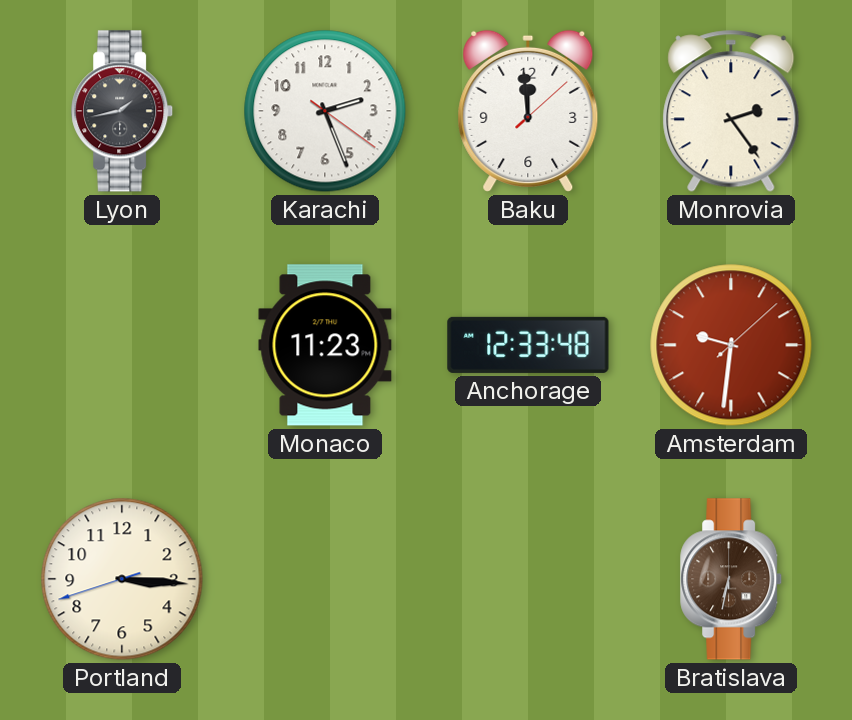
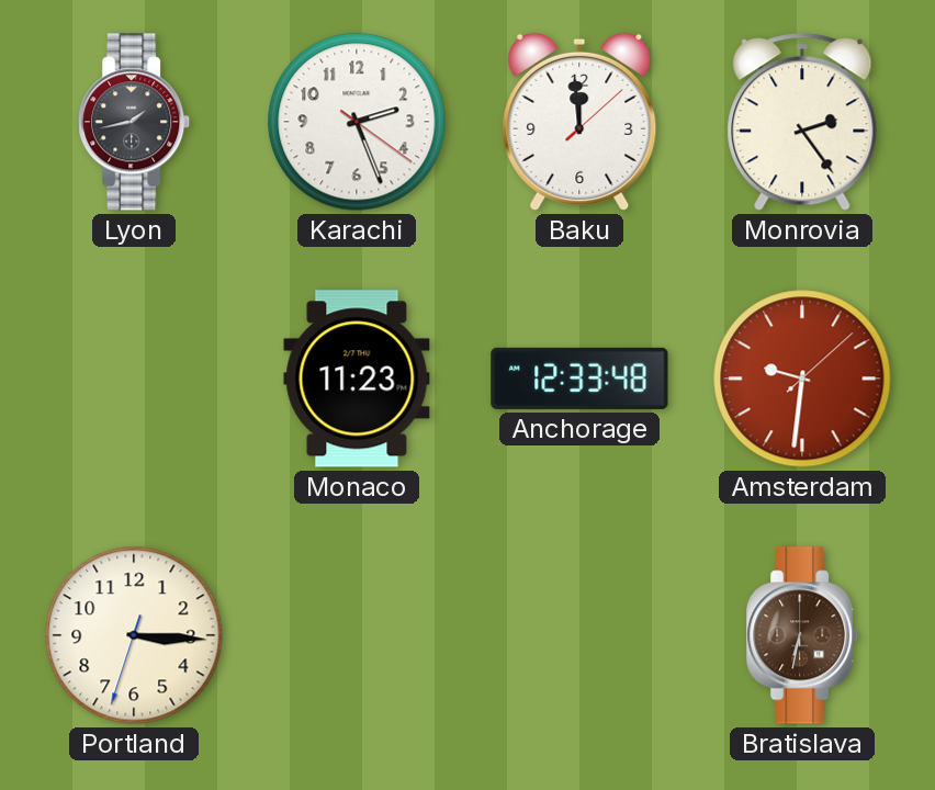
Portland: 3:15:42 -> 3:15:33
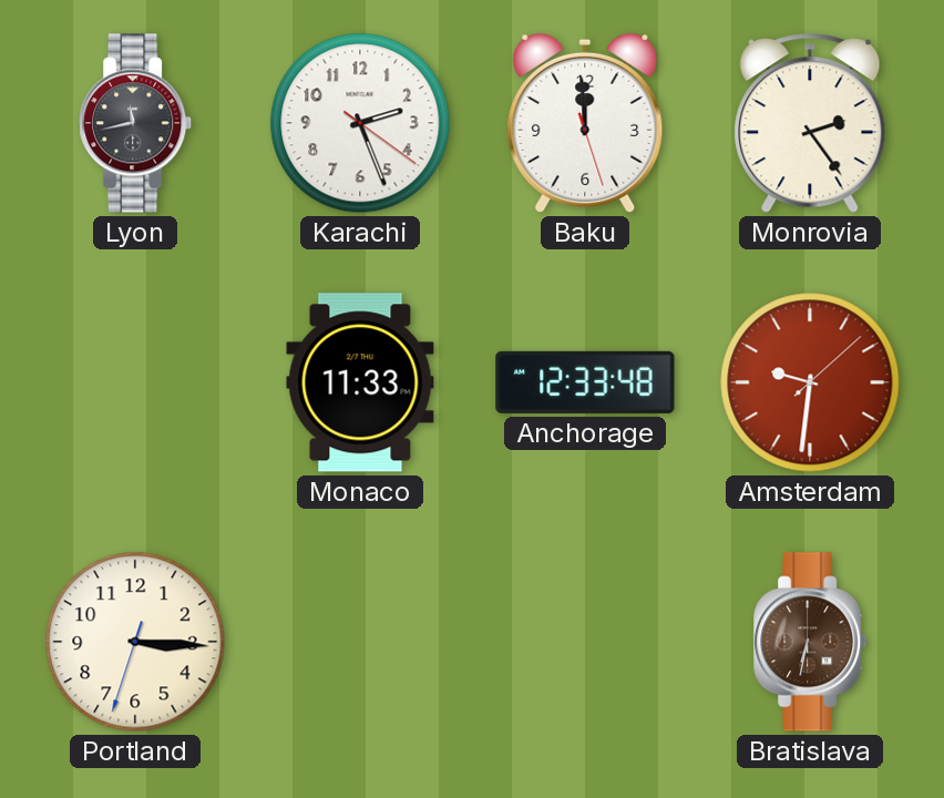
Lyon: 1:43 -> 11:43
Baku: 11:59:08 -> 11:59:27
Monaco: 11:23 -> 11:33
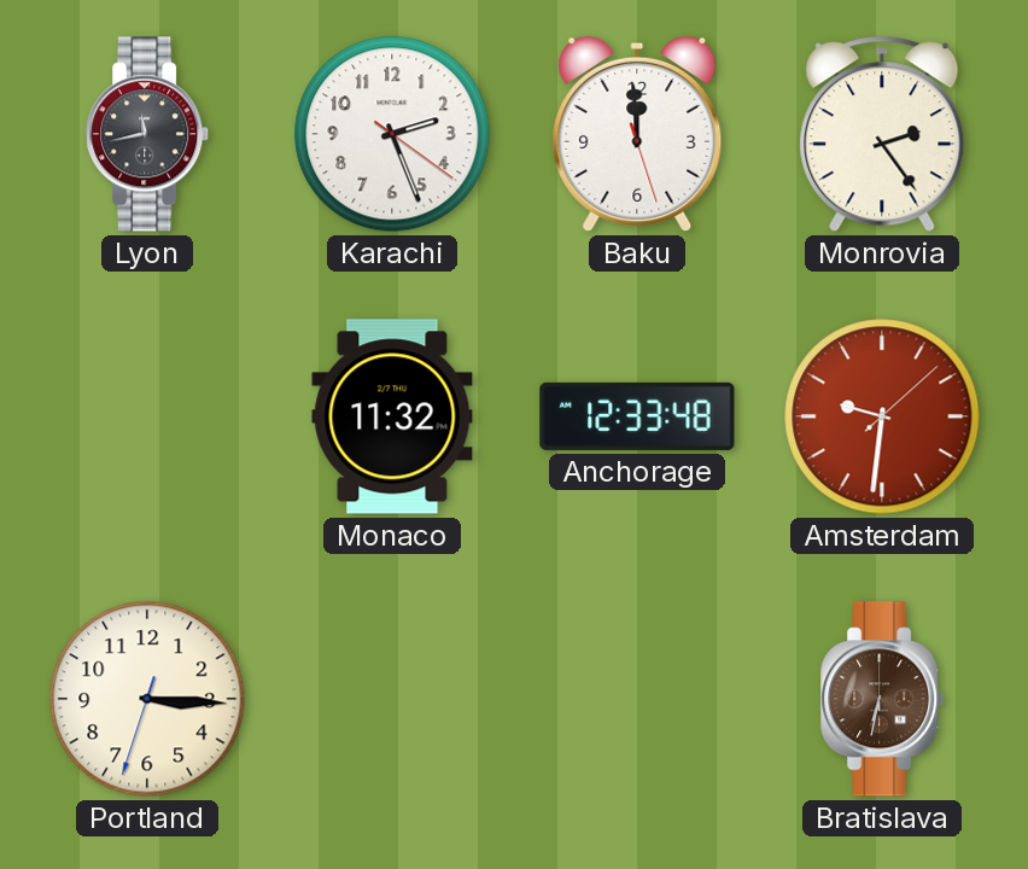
Monaco: 11:33 -> 11:32
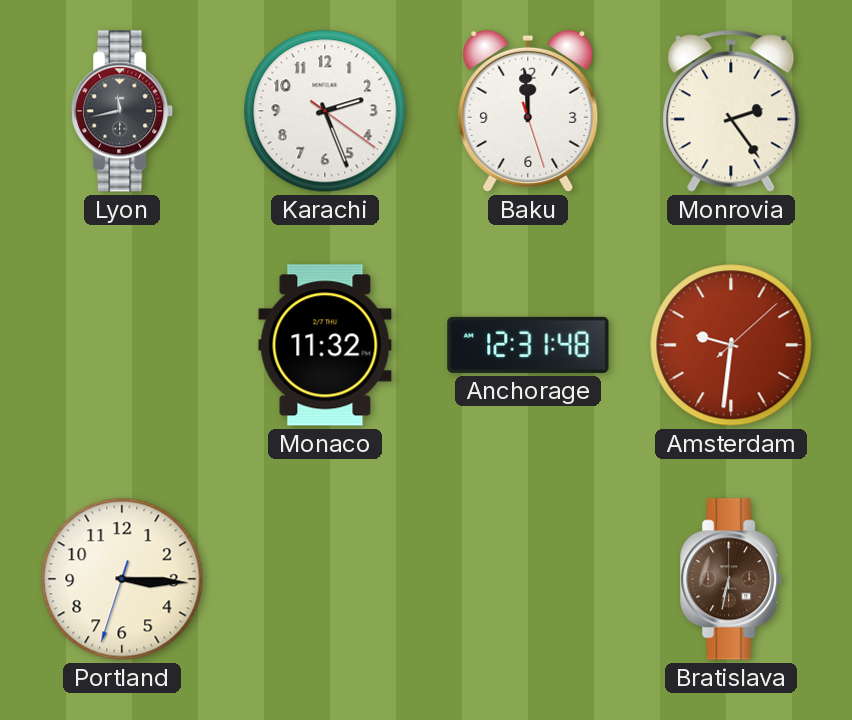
Anchorage: 12:33 -> 12:31
